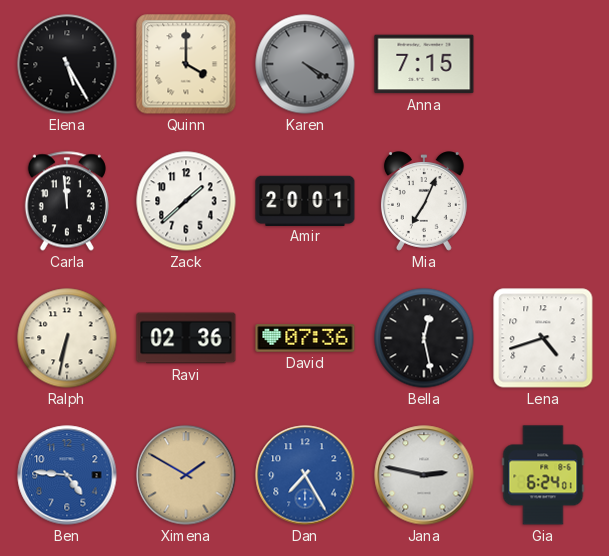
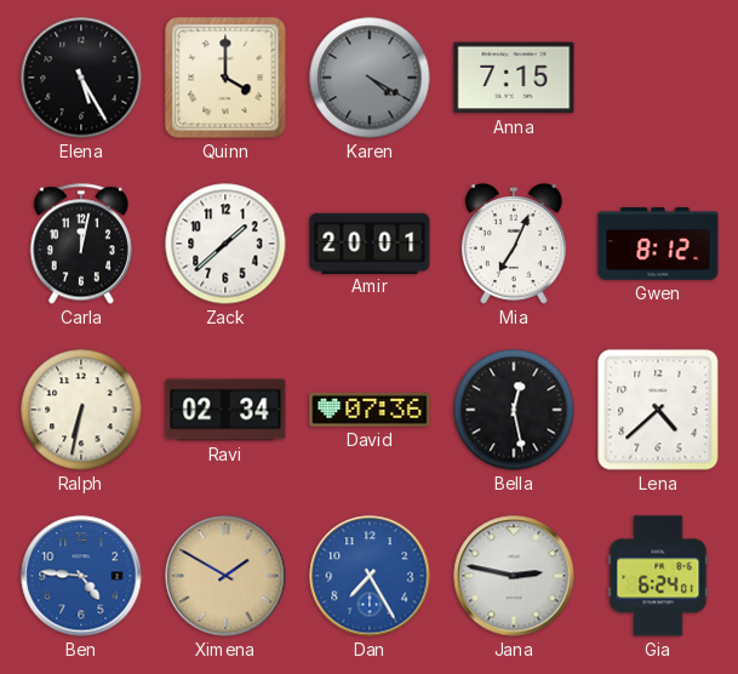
Carla: 11:59 -> 12:02
Gwen: none -> 8:12
Ravi: 02:36 -> 02:34
Lena: 4:42 -> 4:38
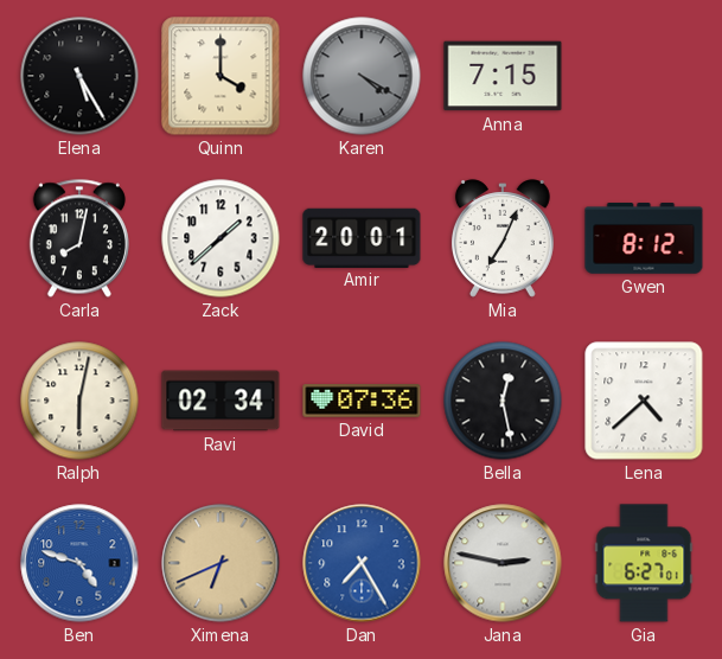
Carla: 12:02 -> 8:02
Ralph: 6:32 -> 6:02
Ben: 4:46 -> 4:48
Ximena: 1:50 -> 6:41
Gia: 6:24 -> 6:27
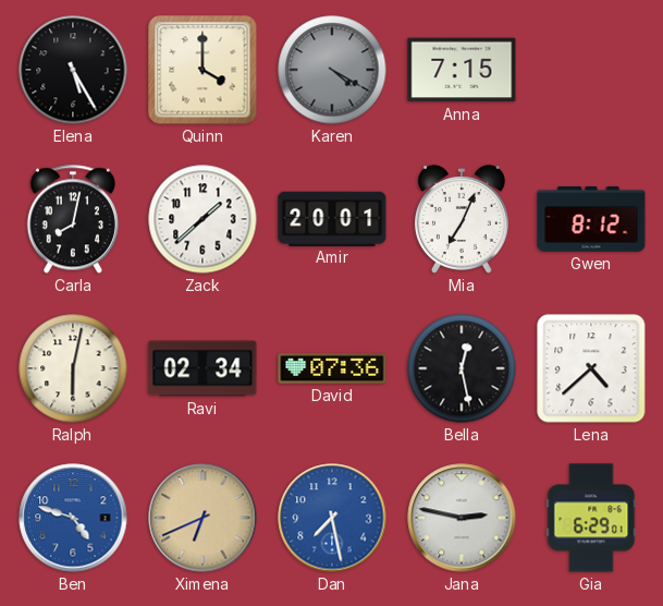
Dan: 7:25 -> 7:28
Gia: 6:27 -> 6:29
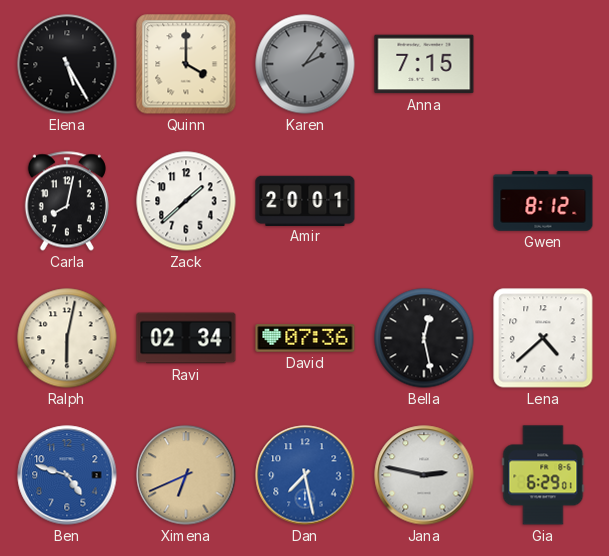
Karen: 4:20 -> 2:06
Mia: 7:04 -> none
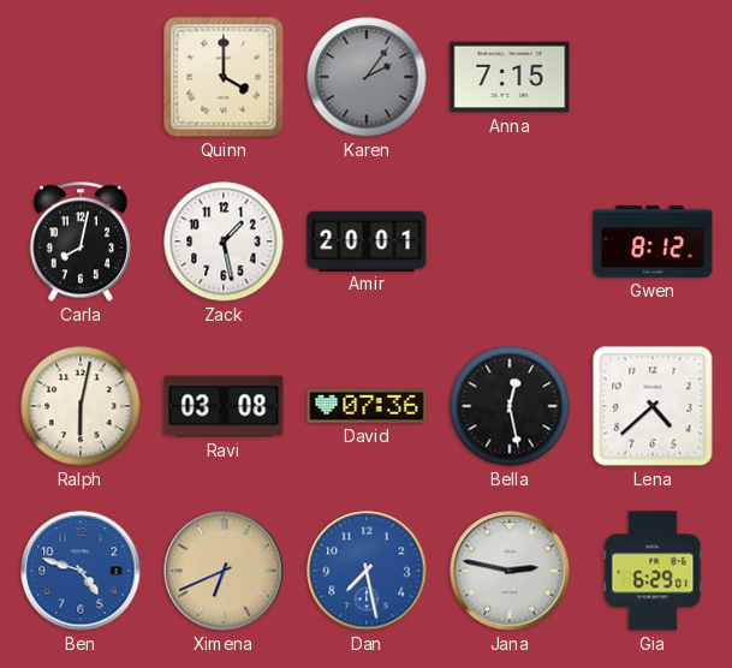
Elena: 5:25 -> none
Zack: 1:38 -> 1:28
Ravi: 02:34 -> 03:08
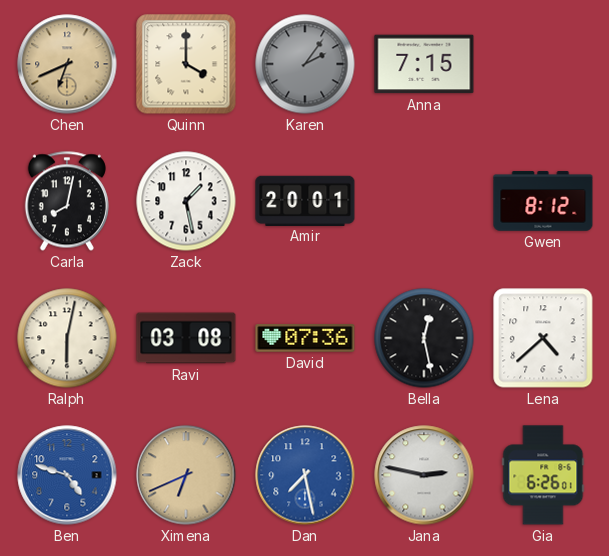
Chen: none -> 6:41
Gia: 6:29 -> 6:26
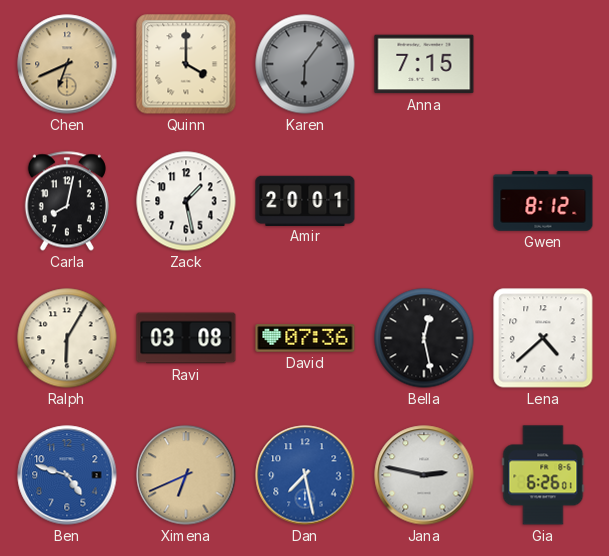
Karen: 2:06 -> 6:06
Ralph: 6:02 -> 6:05
